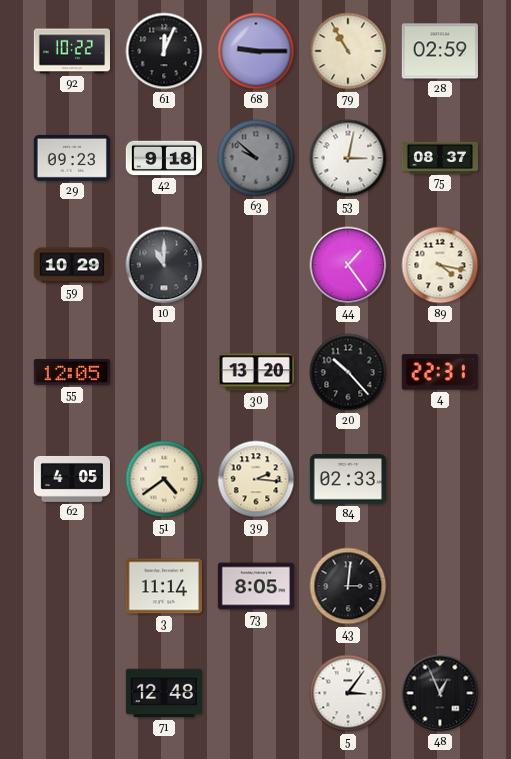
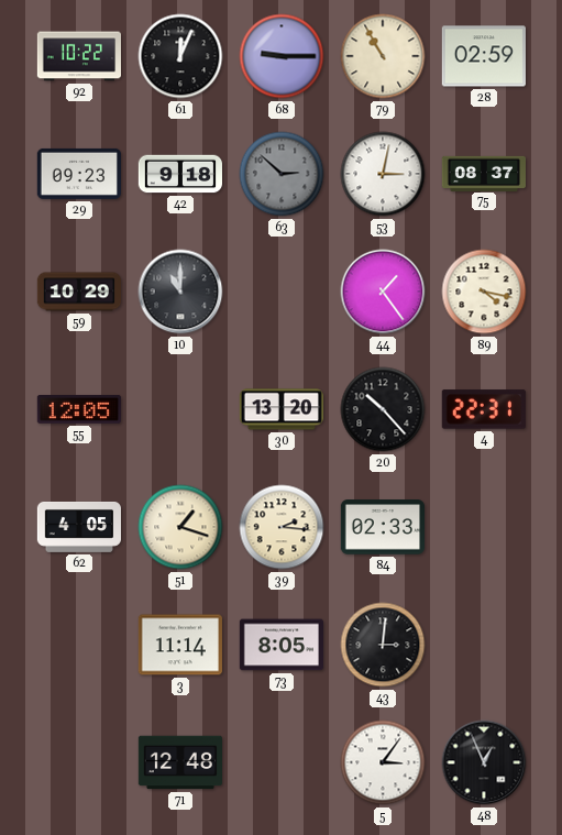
63: 9:52 -> 2:52
51: 4:39 -> 1:18
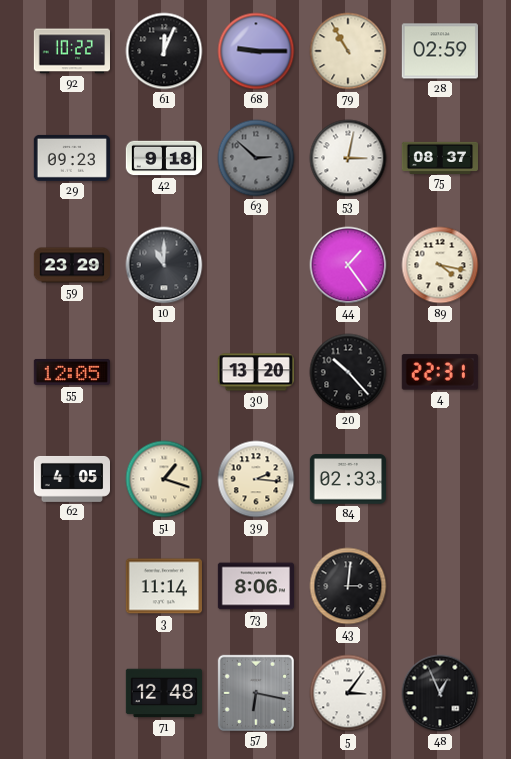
59: 10:29 -> 23:29
73: 8:05 -> 8:06
57: none -> 6:17
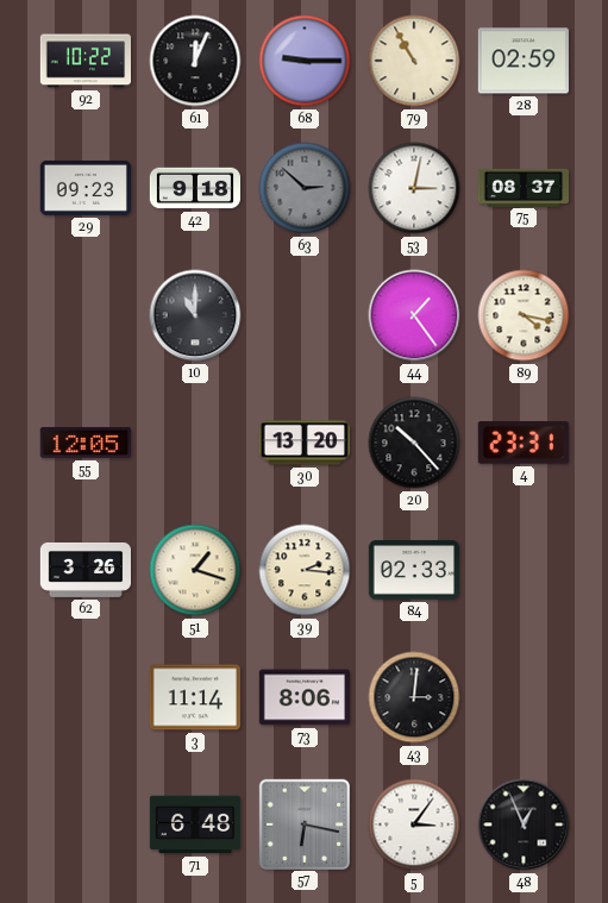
59: 23:29 -> none
4: 22:31 -> 23:31
62: 4:05 -> 3:26
71: 12:48 -> 6:48
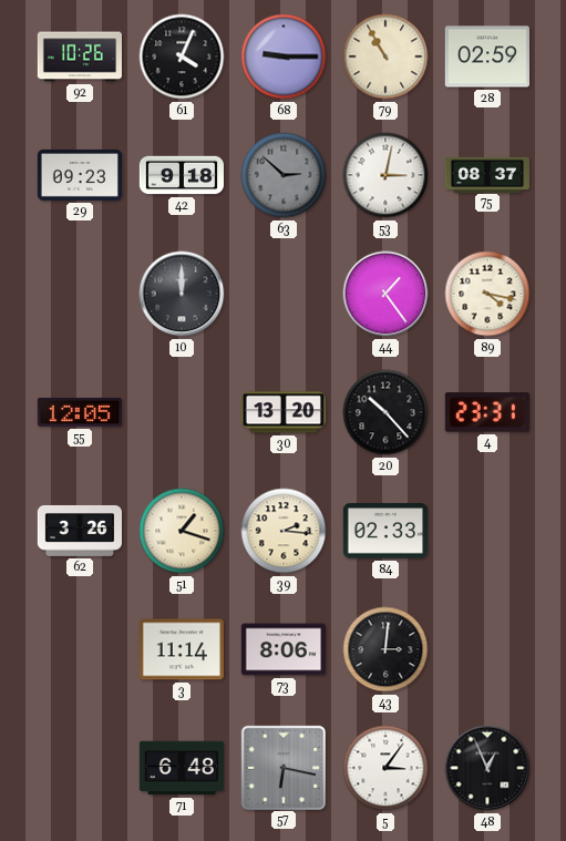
92: 10:22 -> 10:26
61: 12:04 -> 4:04
10: 11:00 -> 12:00
